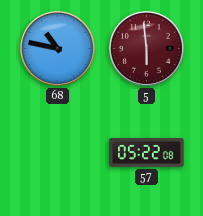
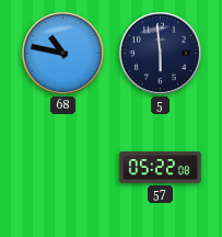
5 dial: burgundy -> navy
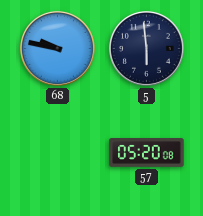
68: 10:47 -> 9:47
57: 05:22 -> 05:20
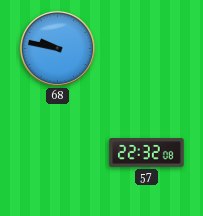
5: 5:59 -> none
57: 05:20 -> 22:32
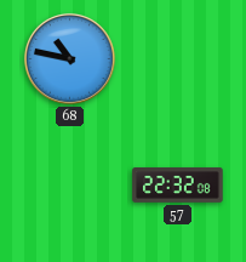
68: 9:47 -> 10:47
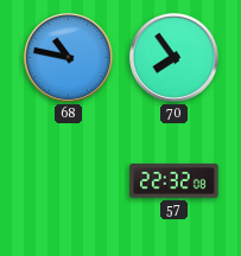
70: none -> 7:54
